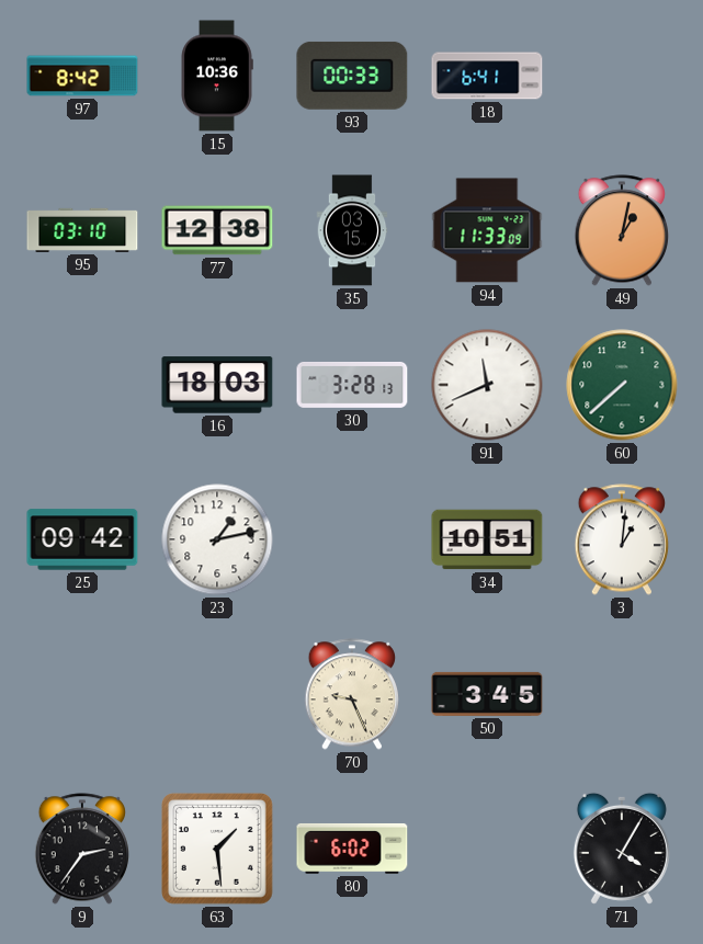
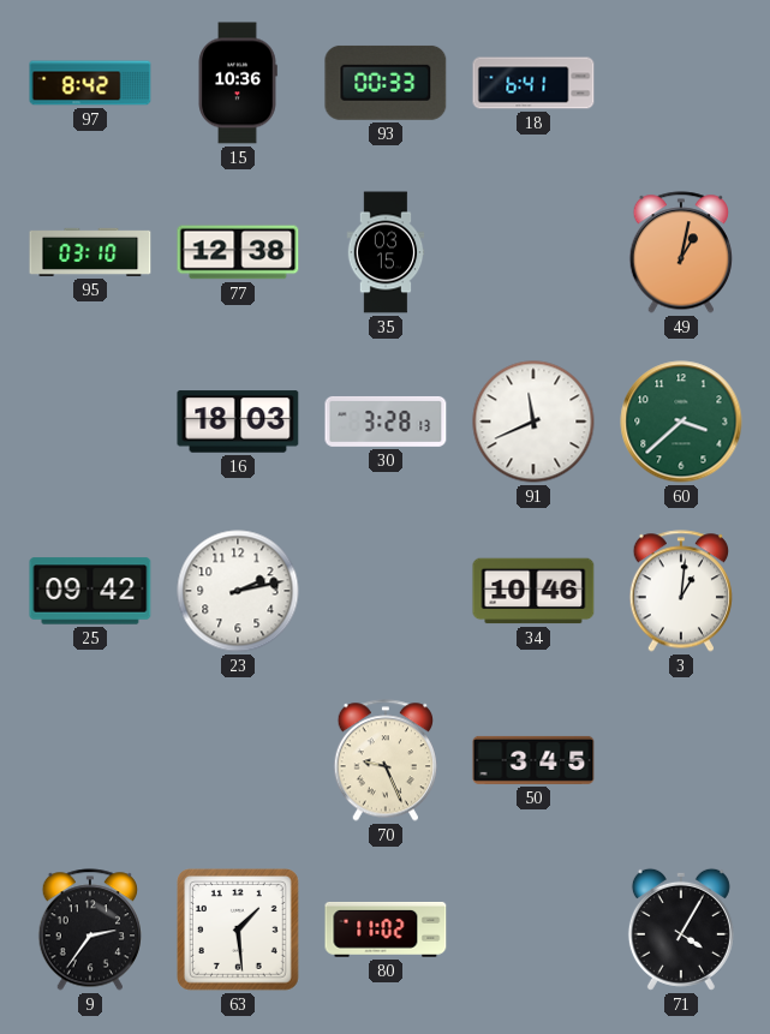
94: 11:33 -> none
60: 7:38 -> 3:38
23: 1:13 -> 2:13
34: 10:51 -> 10:46
80: 6:02 -> 11:02
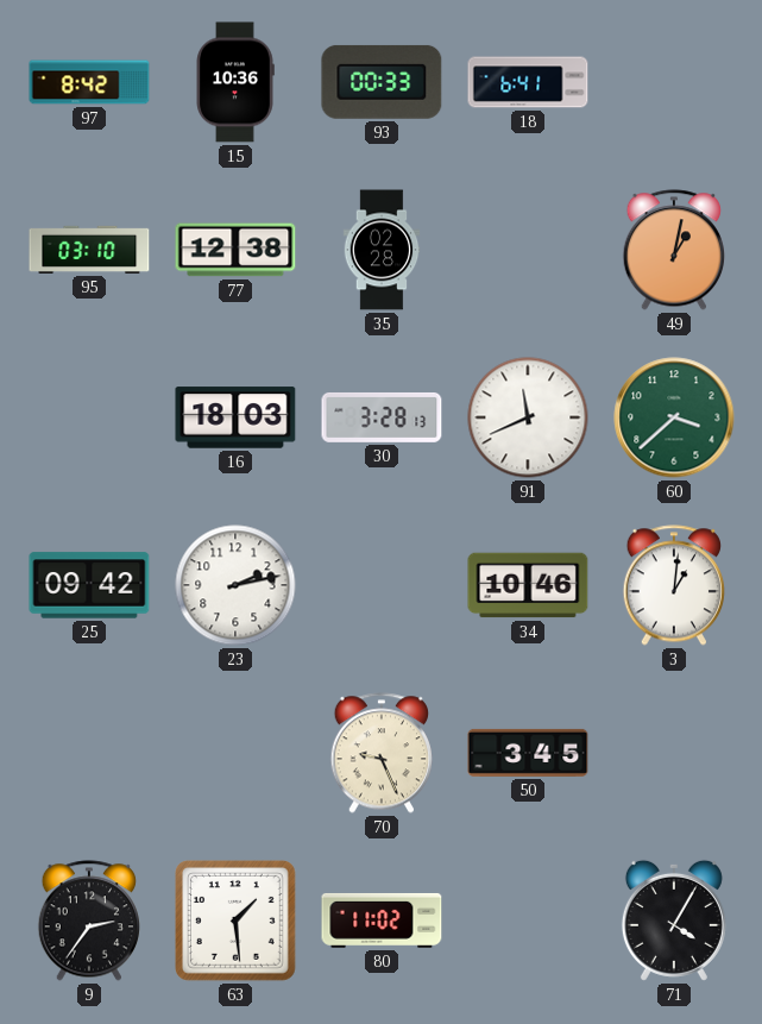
35: 03:15 -> 02:28
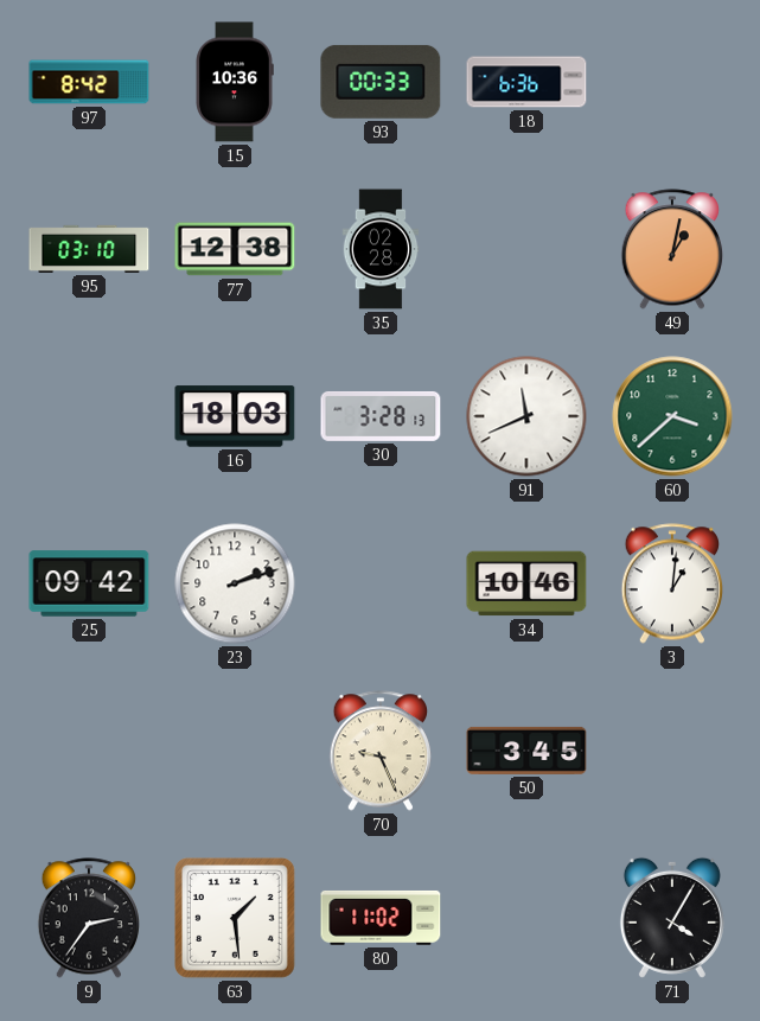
18: 6:41 -> 6:36
23: 2:13 -> 2:12
